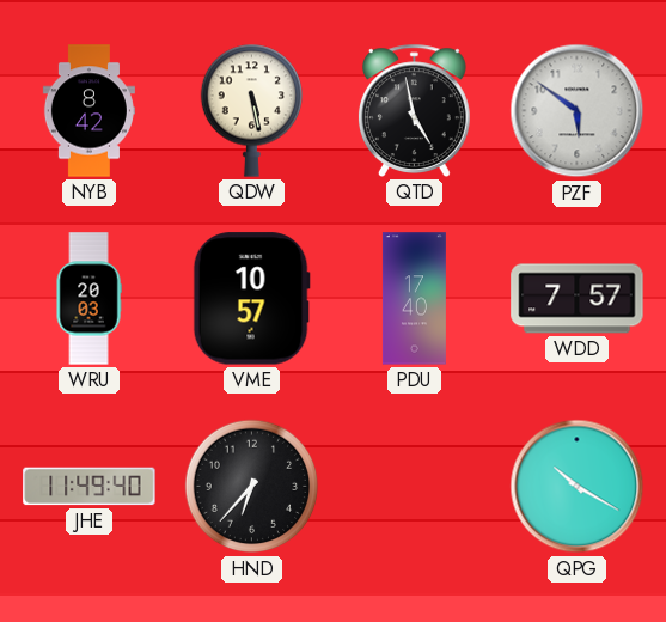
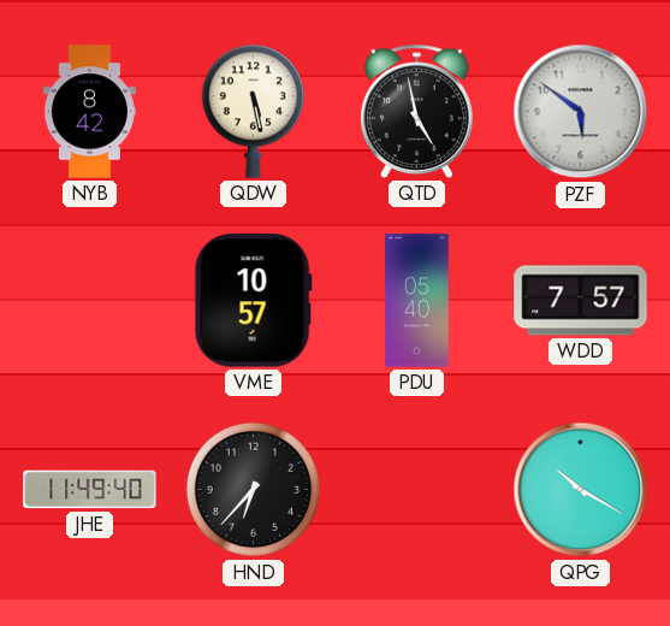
WRU: 20:03 -> none
PDU: 17:40 -> 05:40
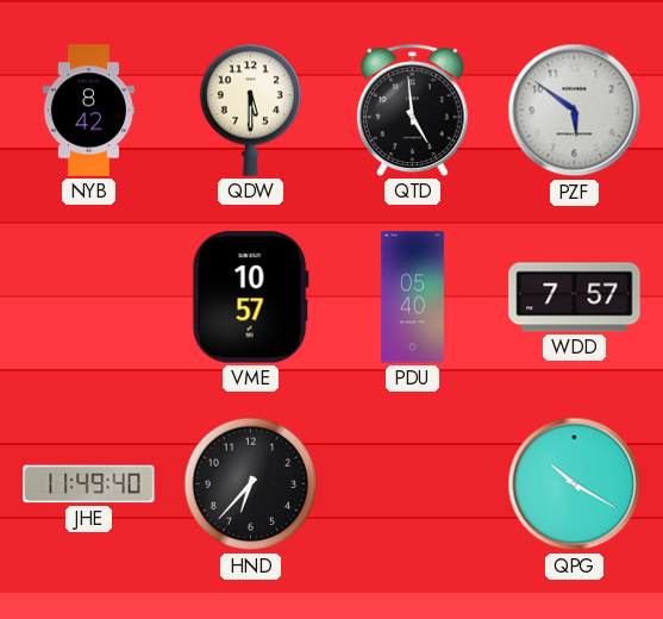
QDW: 5:28 -> 5:30
QTD: 4:58 -> 4:59
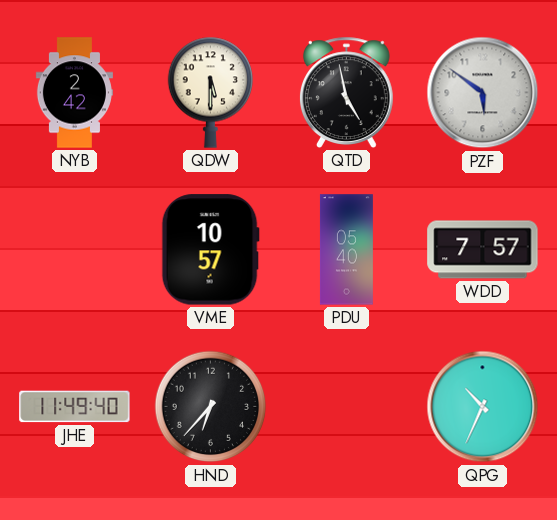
NYB: 8:42 -> 2:42
QTD: 4:59 -> 4:58
QPG: 10:20 -> 10:34
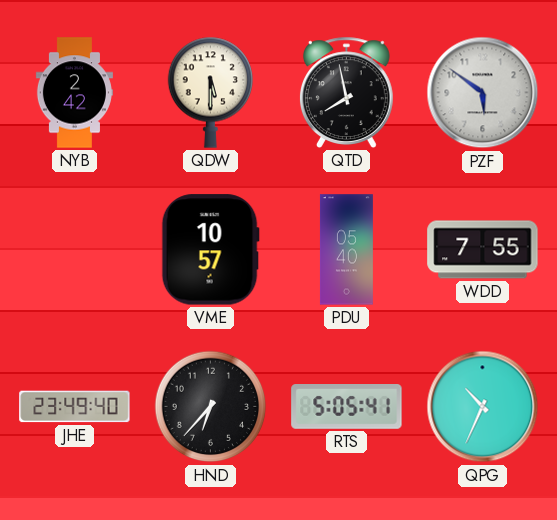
QTD: 4:58 -> 7:58
WDD: 7:57 -> 7:55
JHE: 11:49 -> 23:49
RTS: none -> 5:05
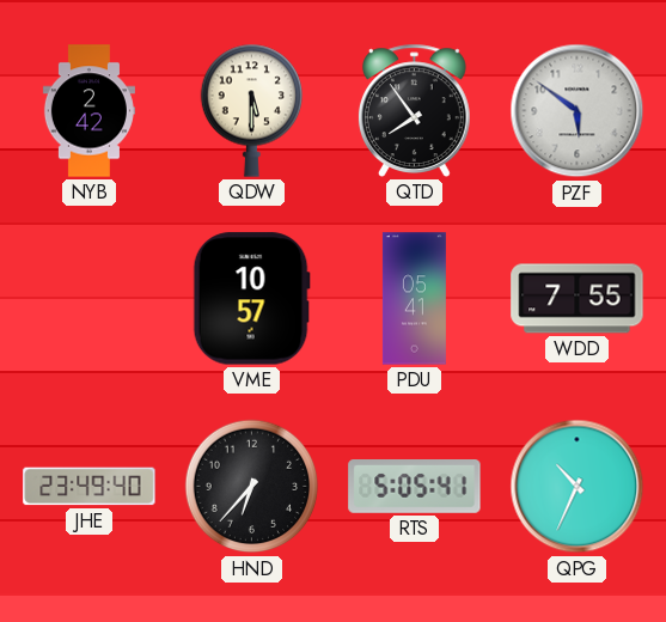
QTD: 7:58 -> 7:54
PDU: 05:40 -> 05:41
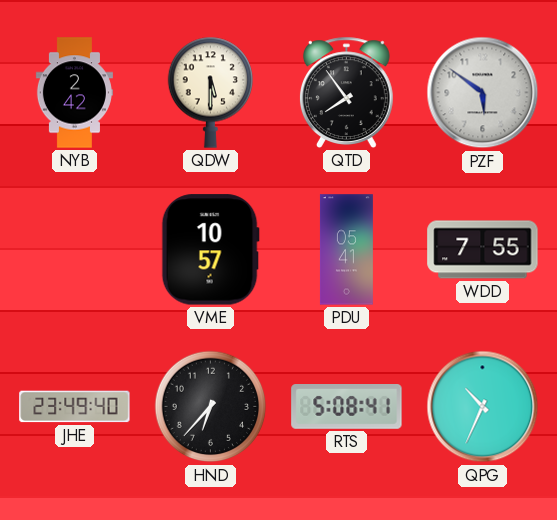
RTS: 5:05 -> 5:08
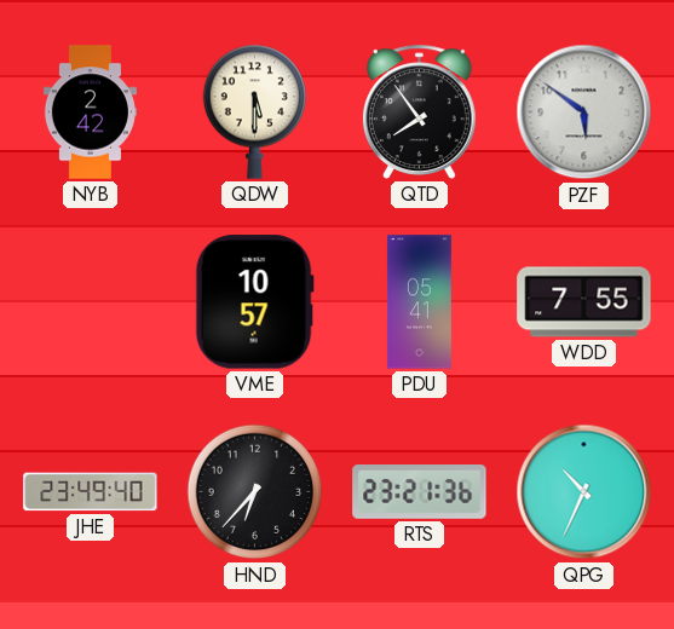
RTS: 5:08 -> 23:21
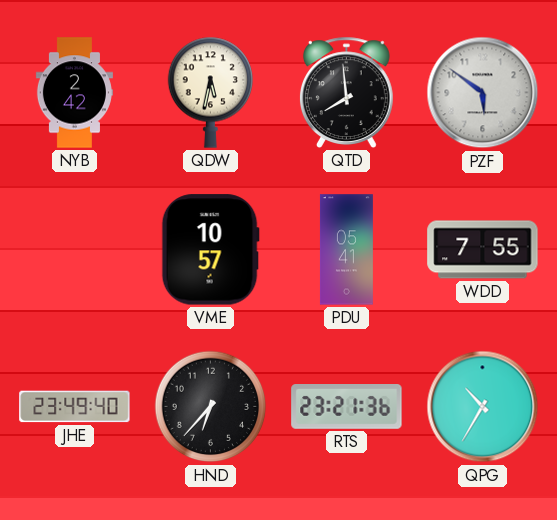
QDW: 5:30 -> 5:32
QTD: 7:54 -> 7:59
QPG: 10:34 -> 10:35
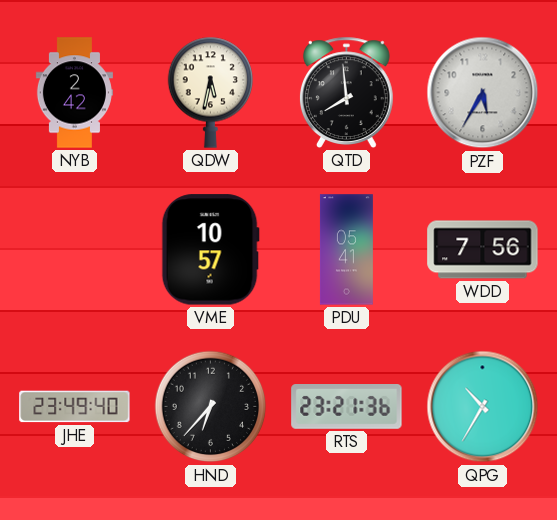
PZF: 5:51 -> 5:35
WDD: 7:55 -> 7:56
